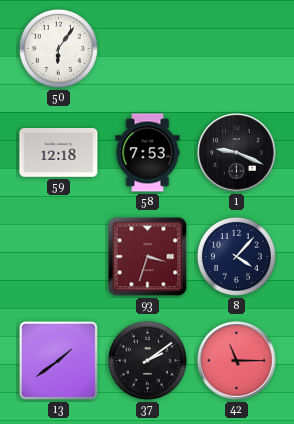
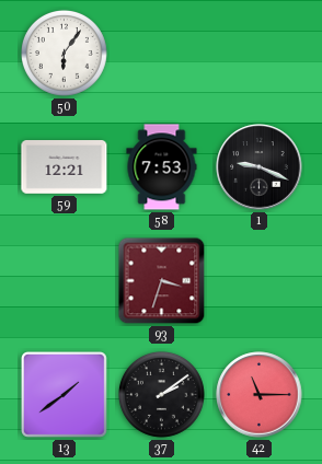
59: 12:18 -> 12:21
8: 4:07 -> none
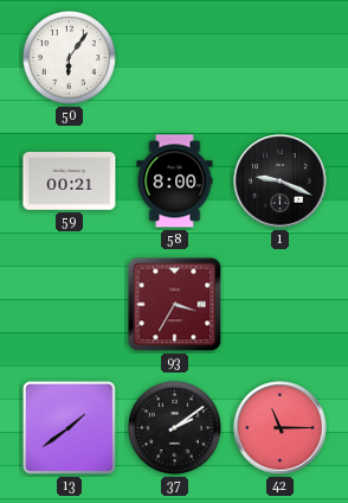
59: 12:21 -> 00:21
58: 7:53 -> 8:00
93: 3:33 -> 3:35
